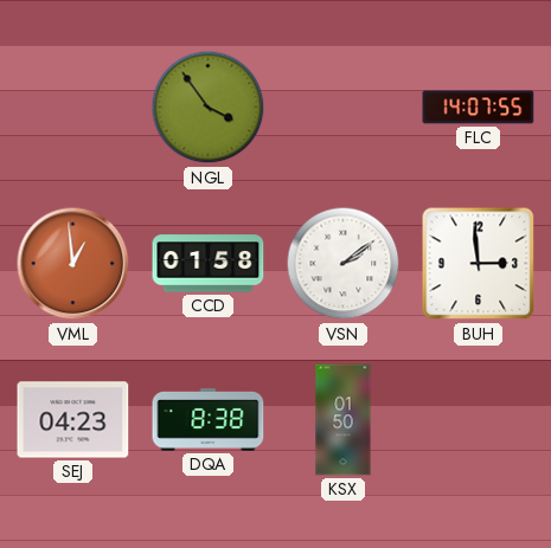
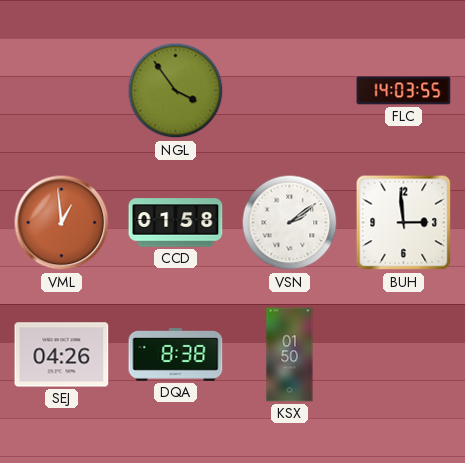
FLC: 14:07 -> 14:03
SEJ: 04:23 -> 04:26
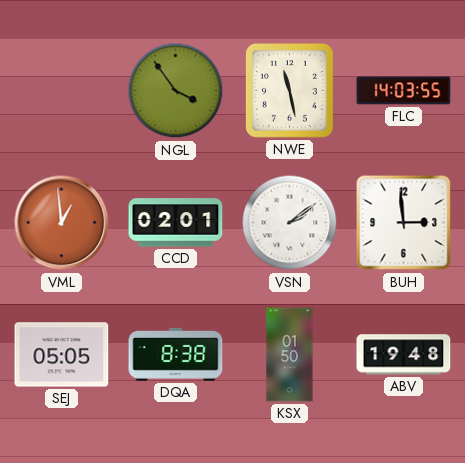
NWE: none -> 11:28
CCD: 01:58 -> 02:01
SEJ: 04:26 -> 05:05
ABV: none -> 19:48
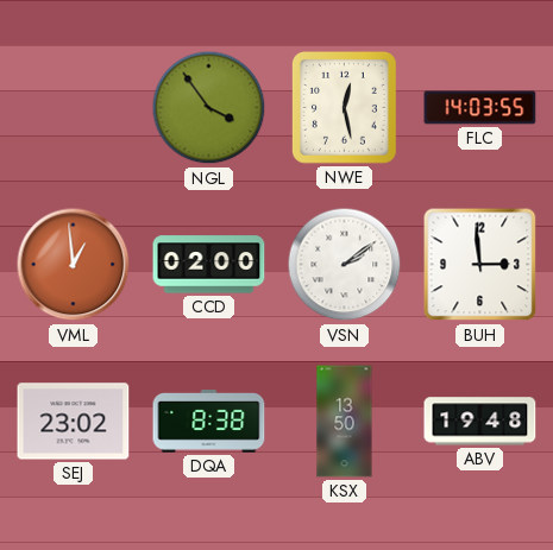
NWE: 11:28 -> 12:28
CCD: 02:01 -> 02:00
SEJ: 05:05 -> 23:02
KSX: 01:50 -> 13:50
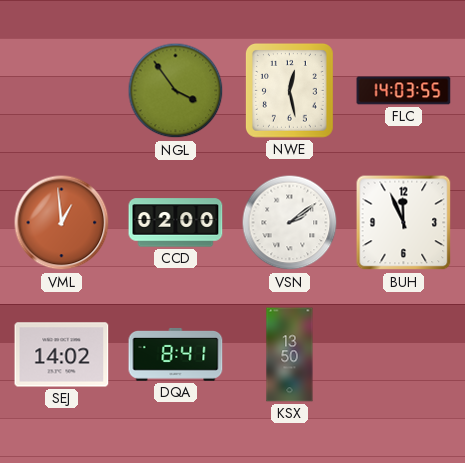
BUH: 2:59 -> 11:56
SEJ: 23:02 -> 14:02
DQA: 8:38 -> 8:41
ABV: 19:48 -> none
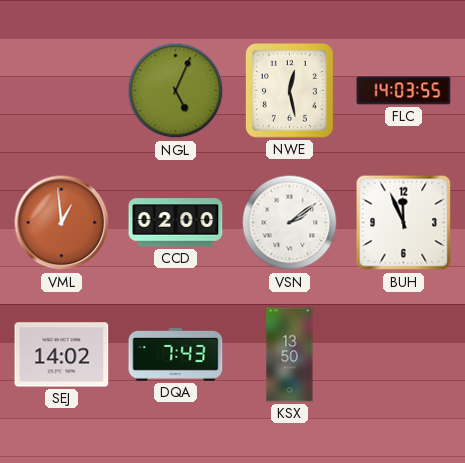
NGL: 3:54 -> 5:04
DQA: 8:41 -> 7:43
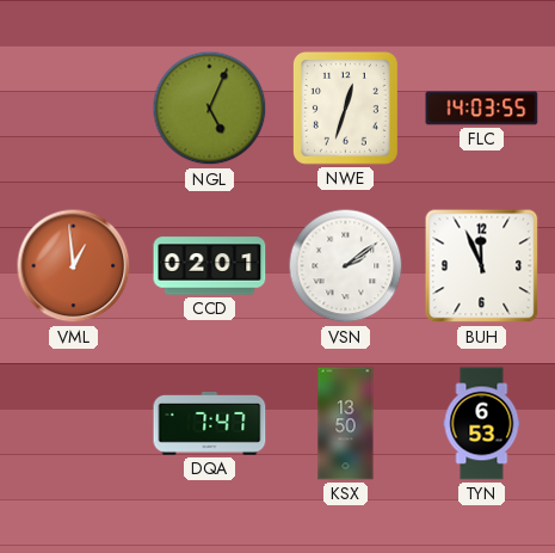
NWE: 12:28 -> 12:33
CCD: 02:00 -> 02:01
SEJ: 14:02 -> none
DQA: 7:43 -> 7:47
TYN: none -> 6:53
